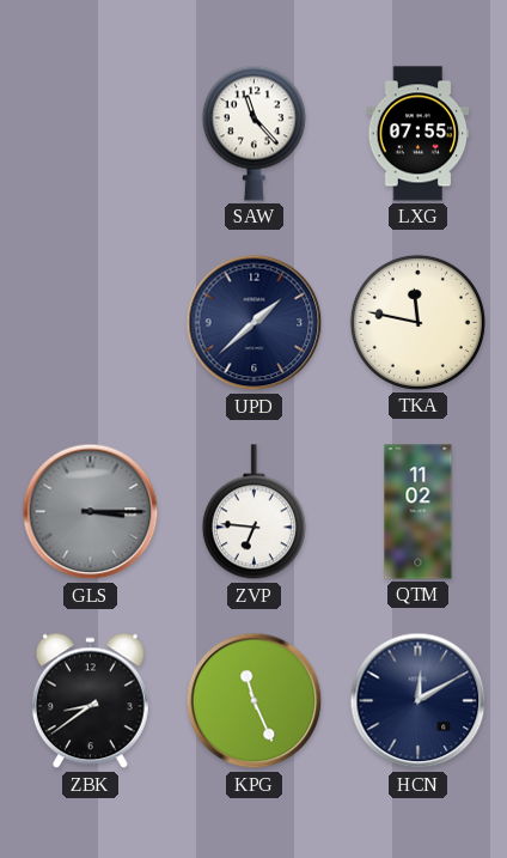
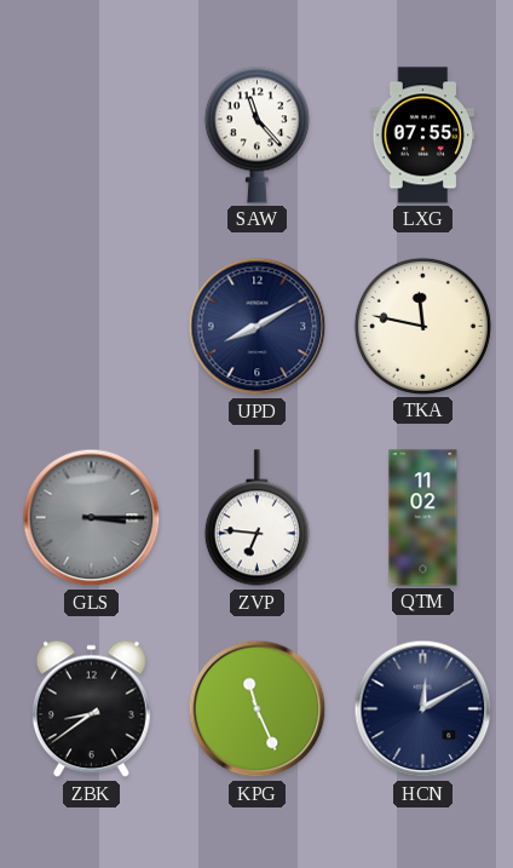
UPD: 1:38 -> 8:10
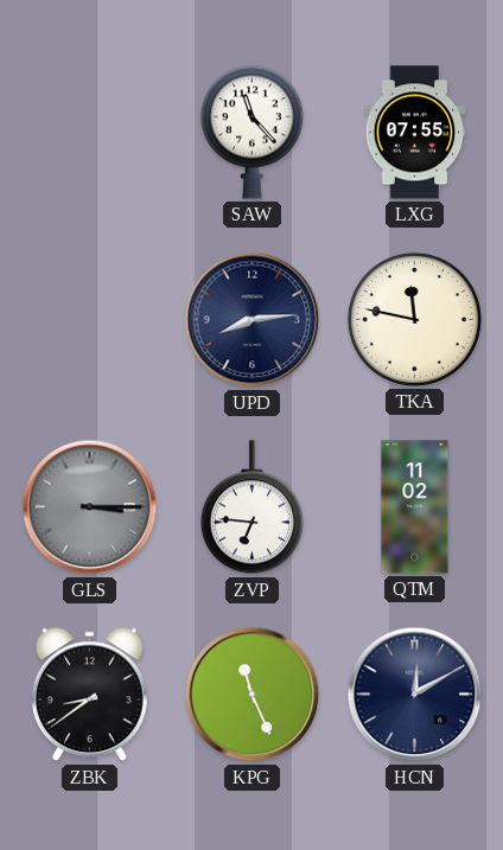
UPD: 8:10 -> 8:14
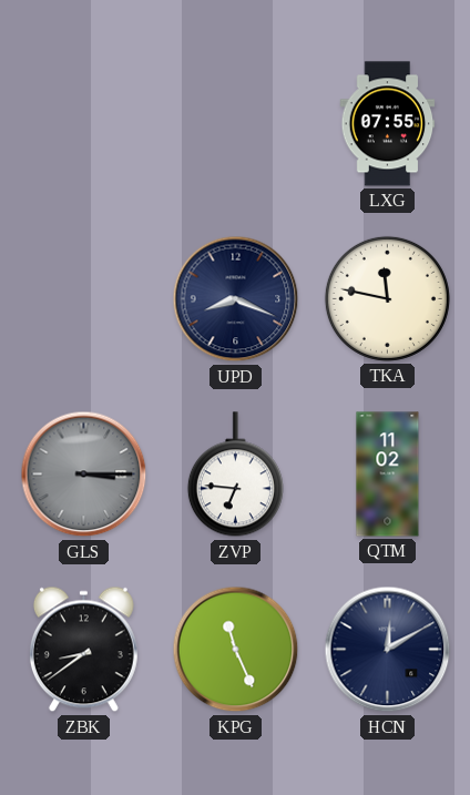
SAW: 11:23 -> none
UPD: 8:14 -> 8:19
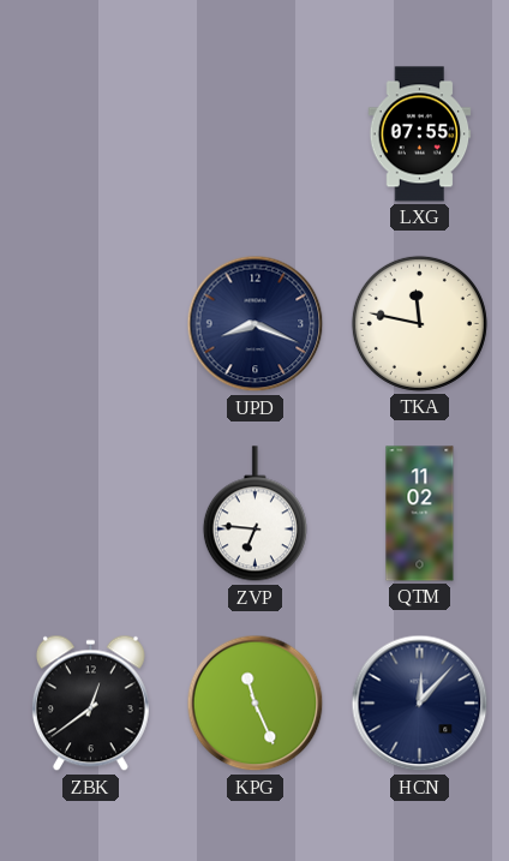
GLS: 3:15 -> none
ZBK: 8:39 -> 12:39
HCN: 12:10 -> 12:07
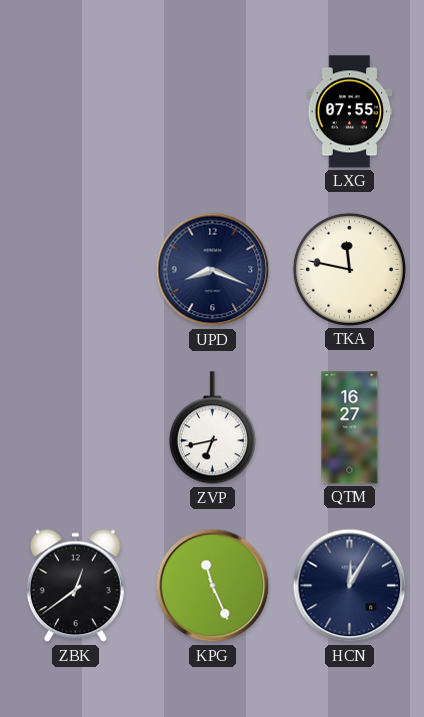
ZVP: 6:46 -> 6:43
QTM: 11:02 -> 16:27
HCN: 12:07 -> 12:05
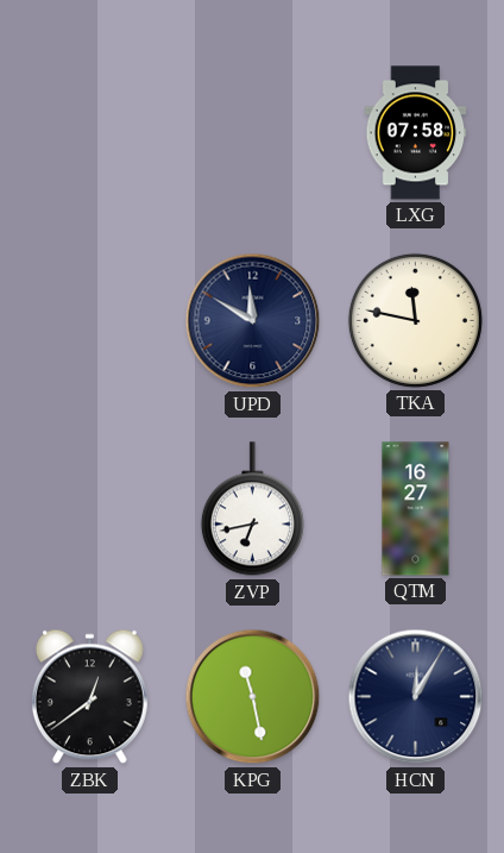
LXG: 07:55 -> 07:58
UPD: 8:19 -> 11:50
KPG: 11:26 -> 11:28
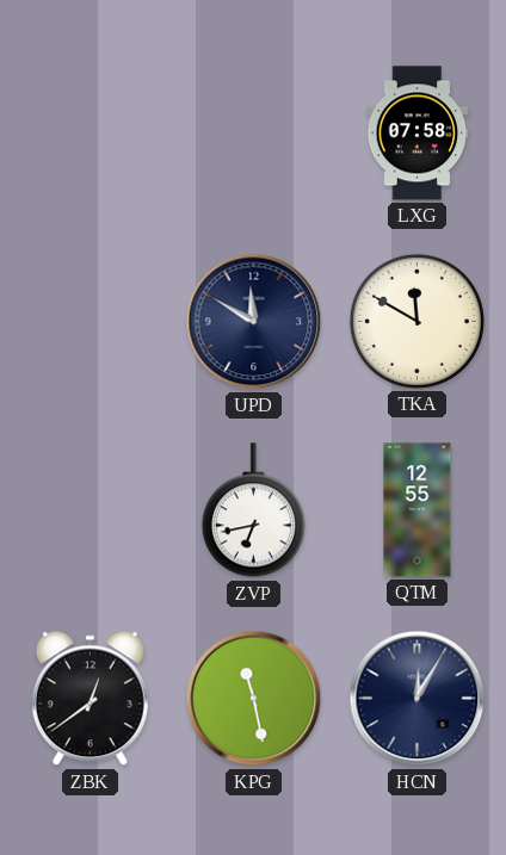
TKA: 11:47 -> 11:50
QTM: 16:27 -> 12:55
